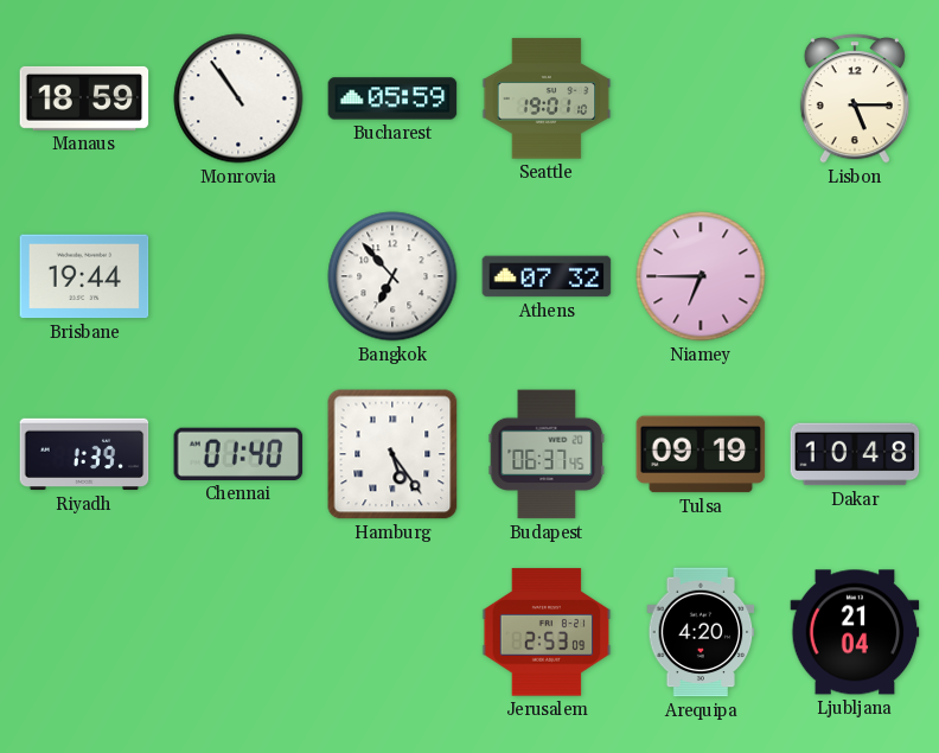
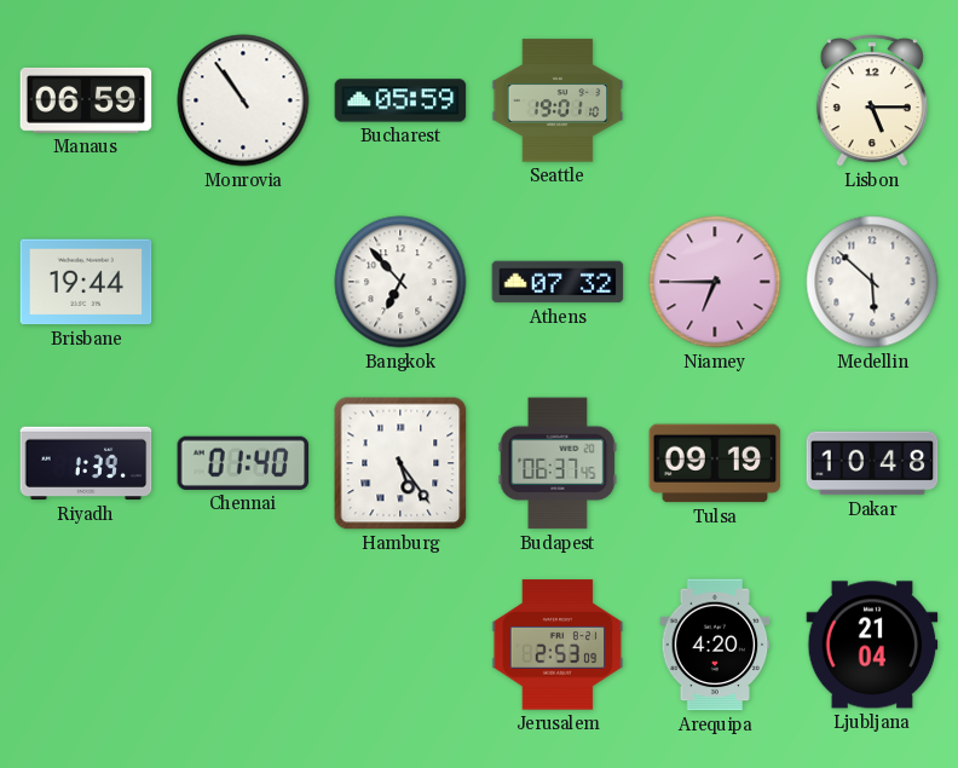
Manaus: 18:59 -> 06:59
Medellin: none -> 5:52
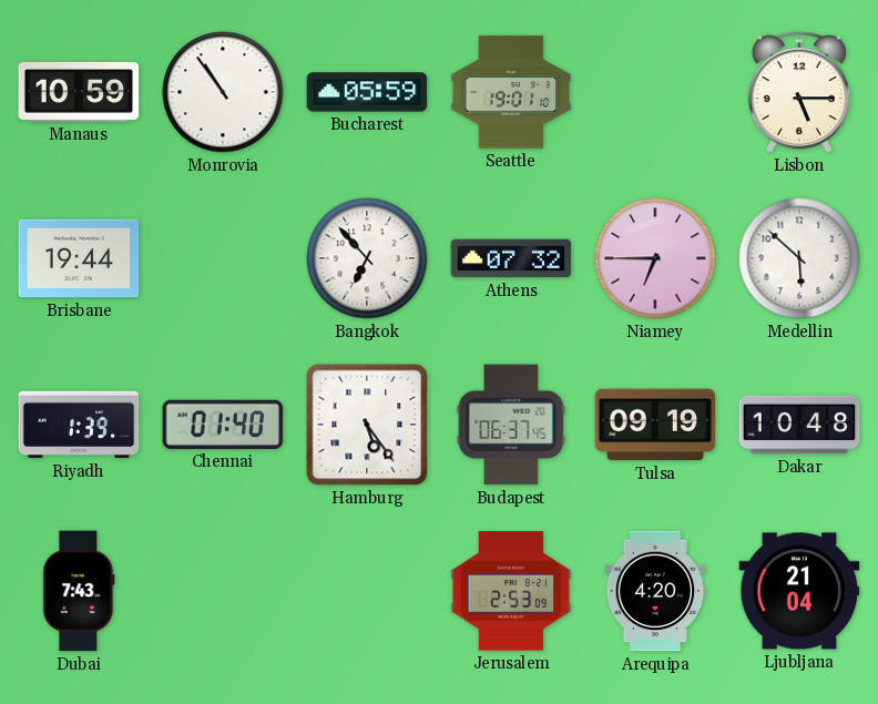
Manaus: 06:59 -> 10:59
Dubai: none -> 7:43
